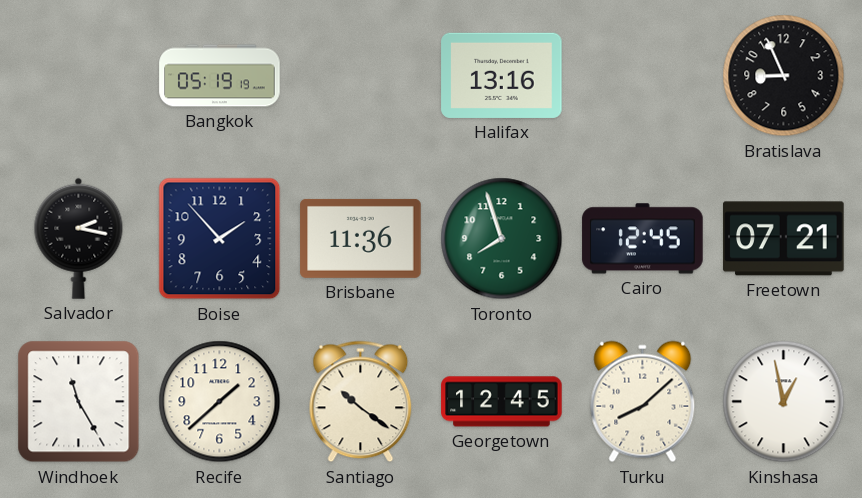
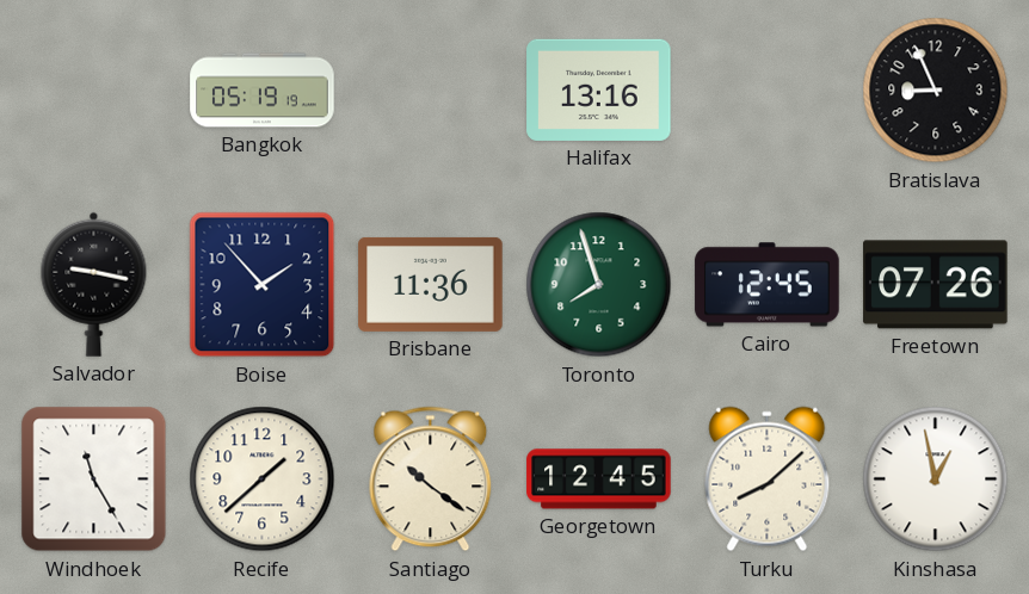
Salvador: 2:17 -> 9:17
Freetown: 07:21 -> 07:26
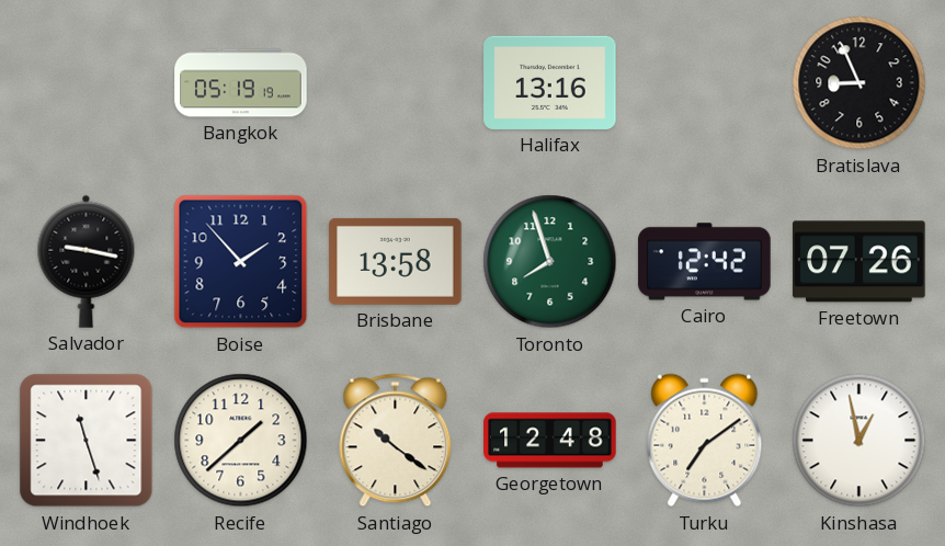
Brisbane: 11:36 -> 13:58
Cairo: 12:45 -> 12:42
Windhoek: 11:25 -> 11:27
Georgetown: 12:45 -> 12:48
Turku: 8:08 -> 7:09
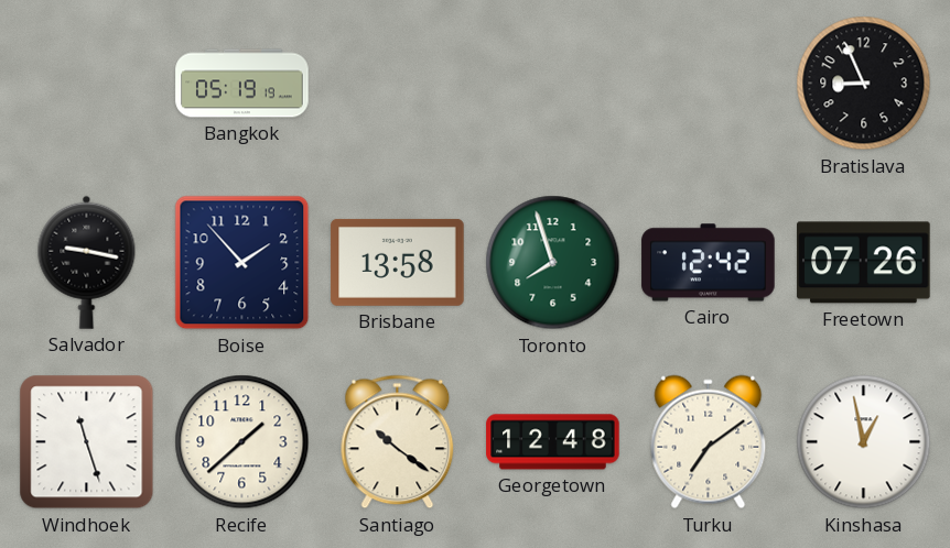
Halifax: 13:16 -> none
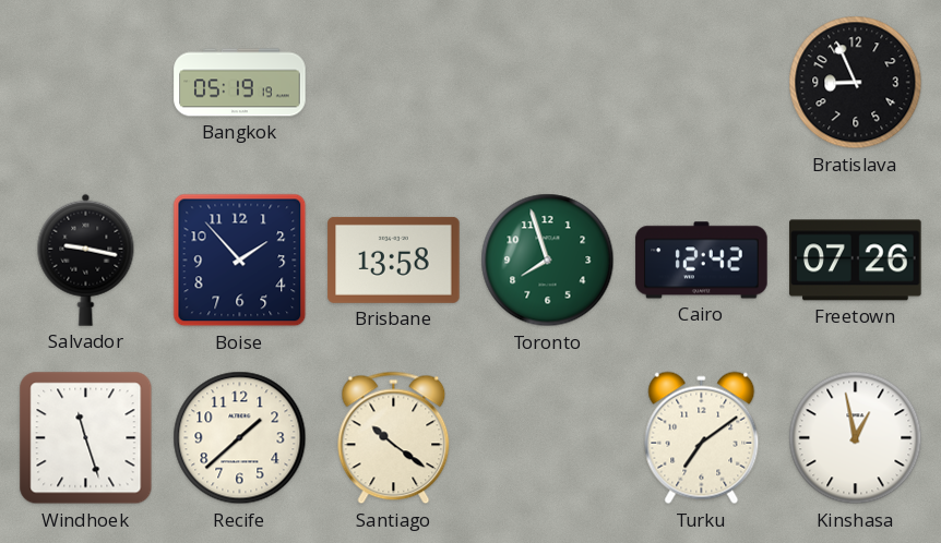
Georgetown: 12:48 -> none
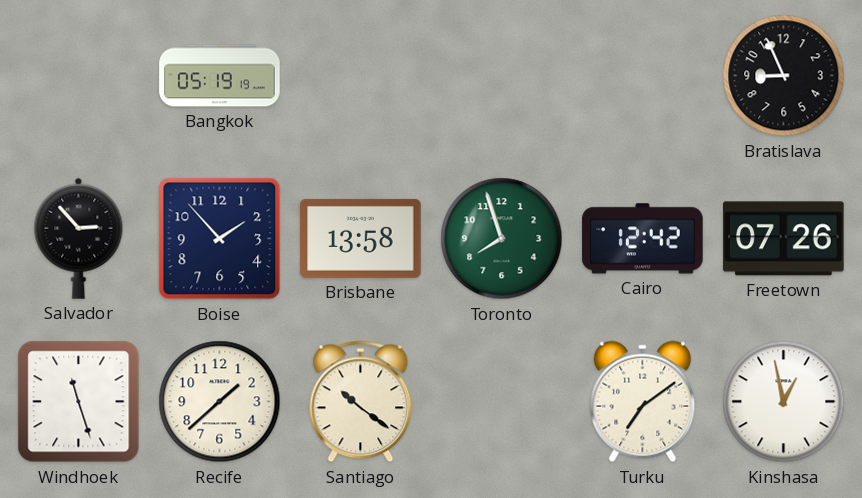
Salvador: 9:17 -> 2:53
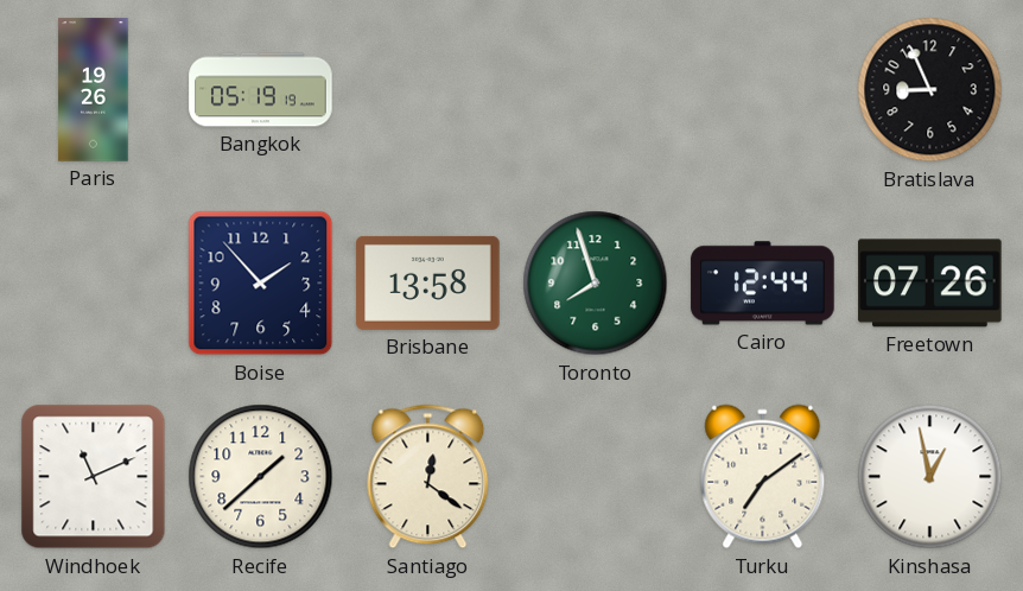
Paris: none -> 19:26
Salvador: 2:53 -> none
Cairo: 12:42 -> 12:44
Windhoek: 11:27 -> 11:11
Santiago: 10:21 -> 12:21
